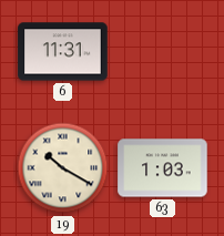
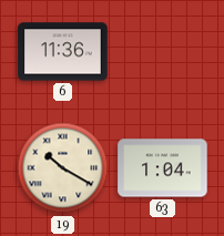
6: 11:31 -> 11:36
63: 1:03 -> 1:04
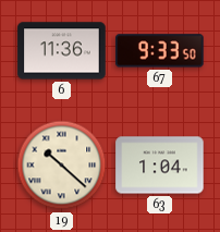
67: none -> 9:33
19: 10:20 -> 10:22
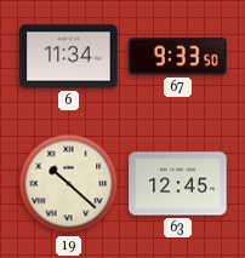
6: 11:36 -> 11:34
63: 1:04 -> 12:45
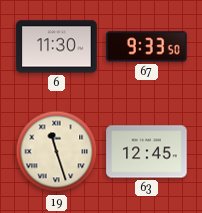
6: 11:34 -> 11:30
19: 10:22 -> 11:27
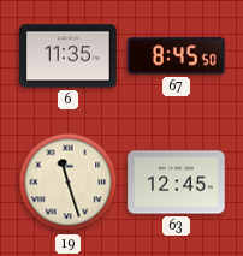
6: 11:30 -> 11:35
67: 9:33 -> 8:45
